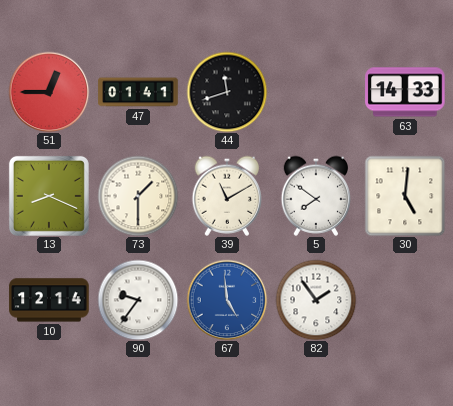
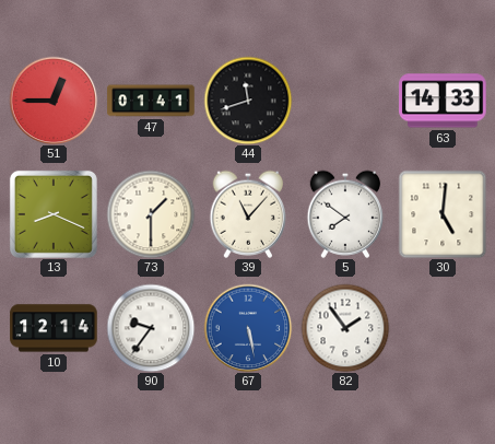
39: 11:10 -> 11:07
67: 4:59 -> 5:28
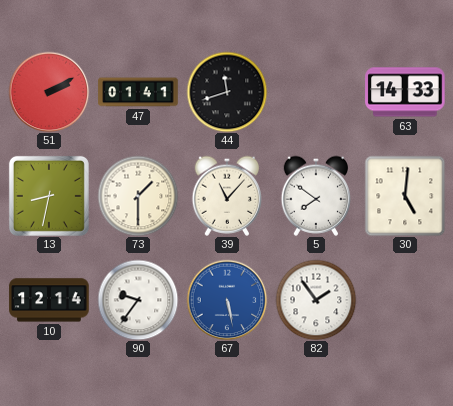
51: 12:45 -> 2:10
13: 8:19 -> 8:32
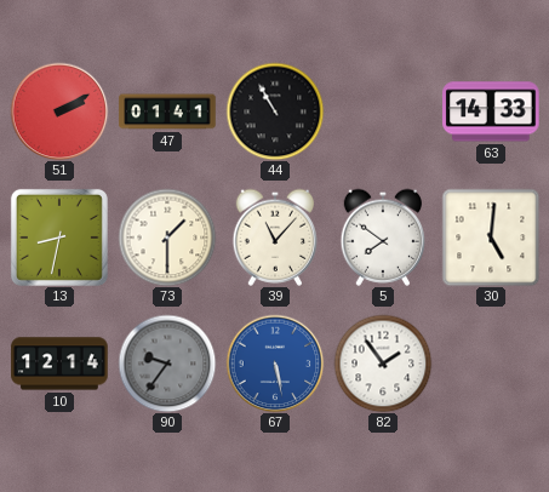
44: 11:42 -> 10:55
90 dial: white -> grey
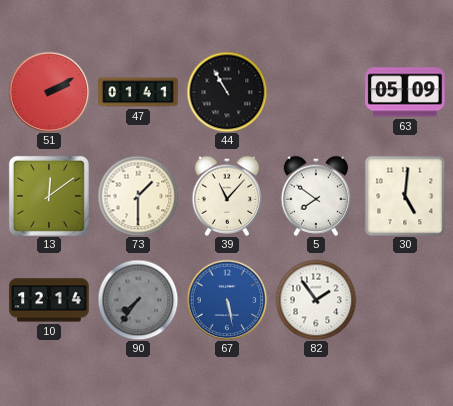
63: 14:33 -> 05:09
13: 8:32 -> 12:09
90: 9:36 -> 7:36
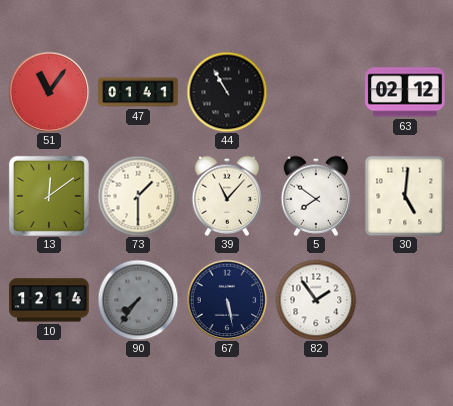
51: 2:10 -> 11:06
63: 05:09 -> 02:12
67 dial: blue -> navy
